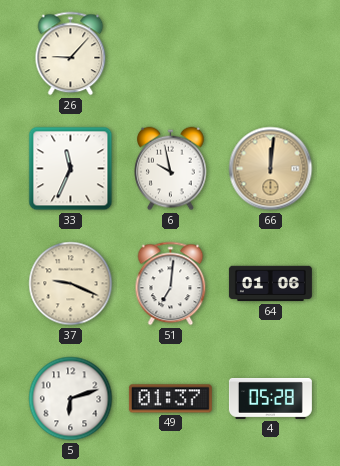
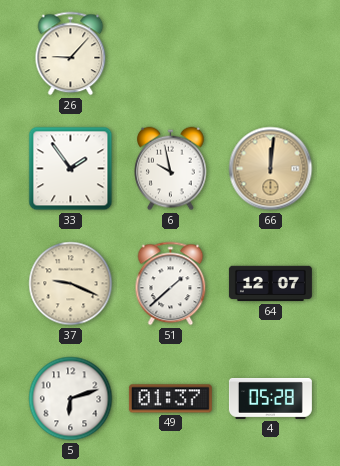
33: 11:34 -> 1:54
51: 7:01 -> 1:38
64: 01:06 -> 12:07
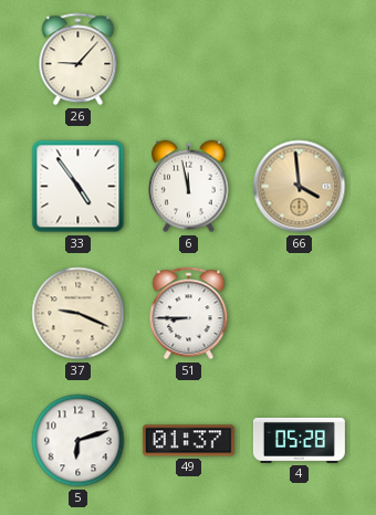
33: 1:54 -> 4:54
6: 9:58 -> 11:58
66: 12:01 -> 3:59
51: 1:38 -> 8:45
64: 12:07 -> none
